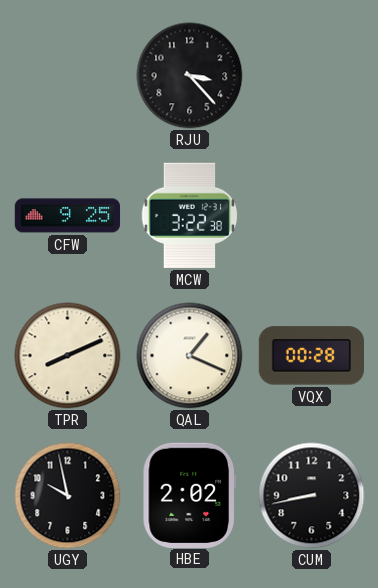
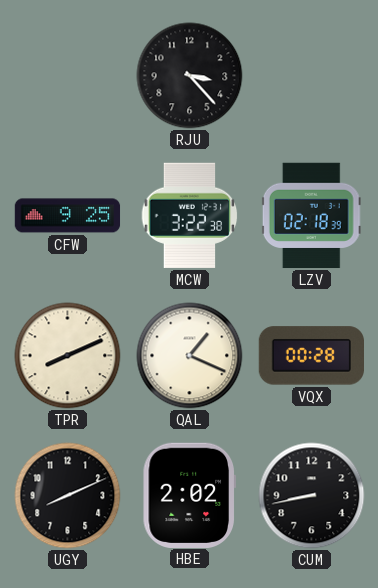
LZV: none -> 02:18
UGY: 9:58 -> 8:11
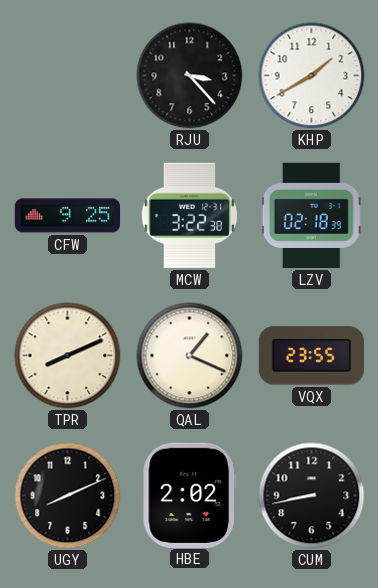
KHP: none -> 1:40
VQX: 00:28 -> 23:55
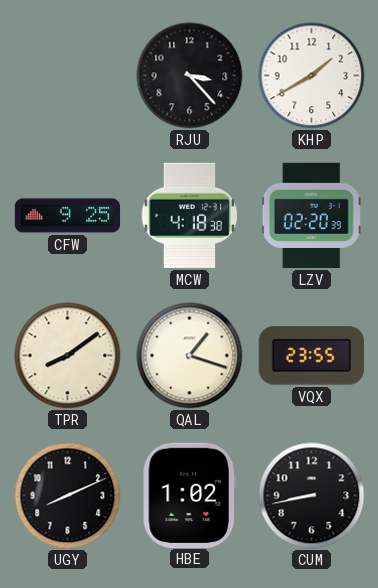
MCW: 3:22 -> 4:18
LZV: 02:18 -> 02:20
TPR: 8:11 -> 8:09
QAL: 1:19 -> 1:18
HBE: 2:02 -> 1:02
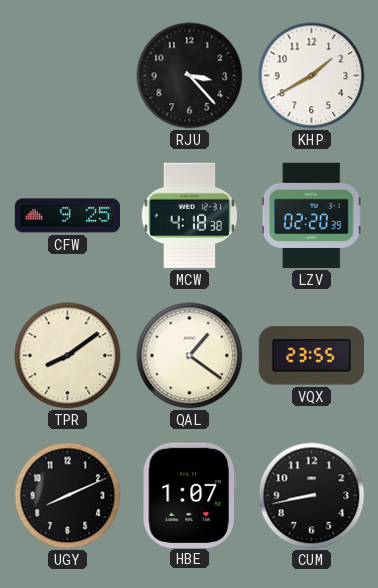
QAL: 1:18 -> 1:21
HBE: 1:02 -> 1:07
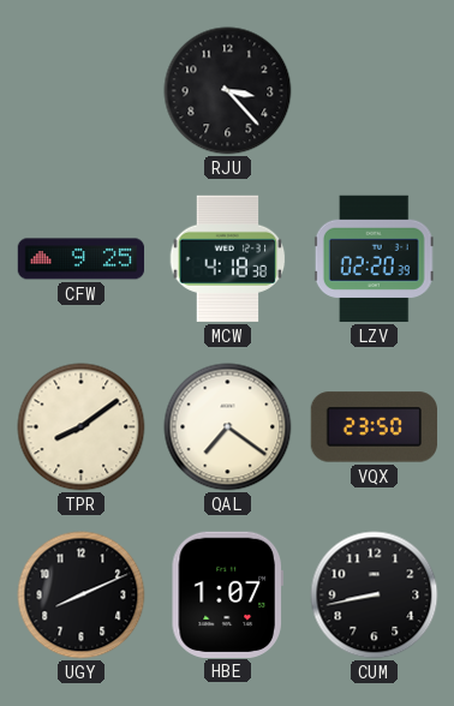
KHP: 1:40 -> none
QAL: 1:21 -> 7:21
VQX: 23:55 -> 23:50
